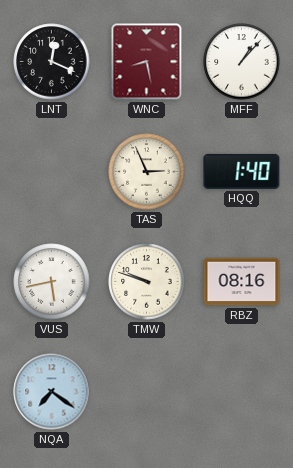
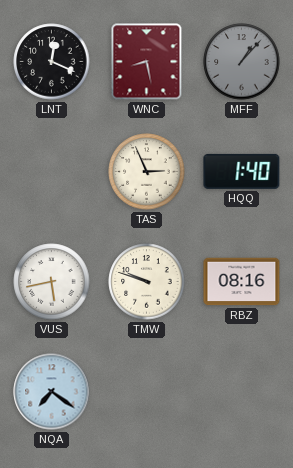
MFF dial: white -> grey
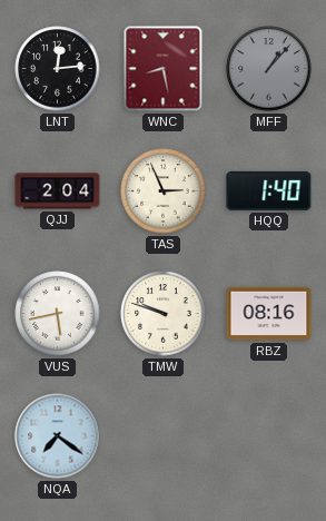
LNT: 12:19 -> 12:14
QJJ: none -> 2:04
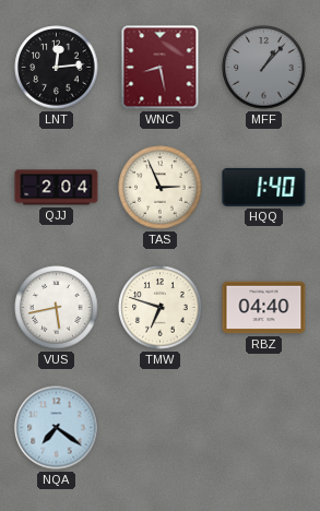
TMW: 9:48 -> 6:48
RBZ: 08:16 -> 04:40
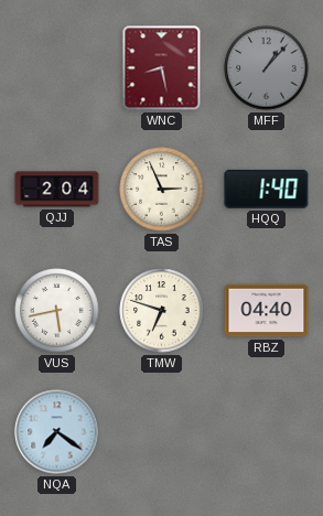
LNT: 12:14 -> none
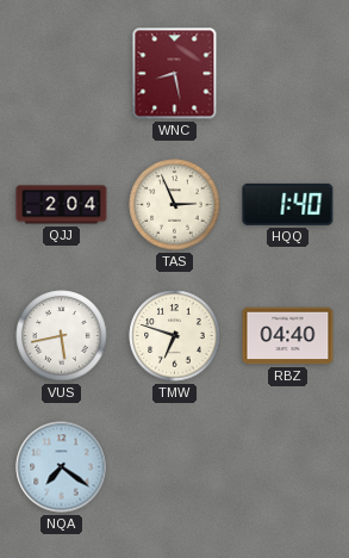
MFF: 1:07 -> none
